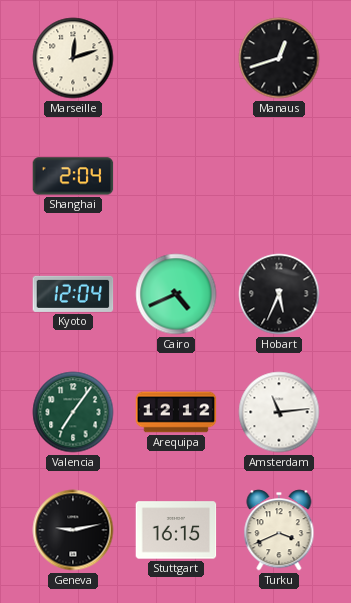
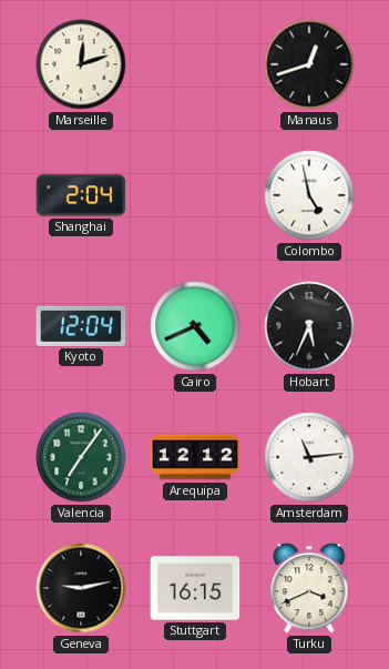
Colombo: none -> 4:58
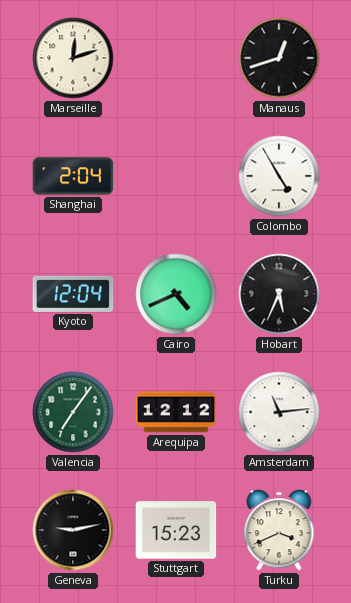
Colombo: 4:58 -> 4:55
Stuttgart: 16:15 -> 15:23
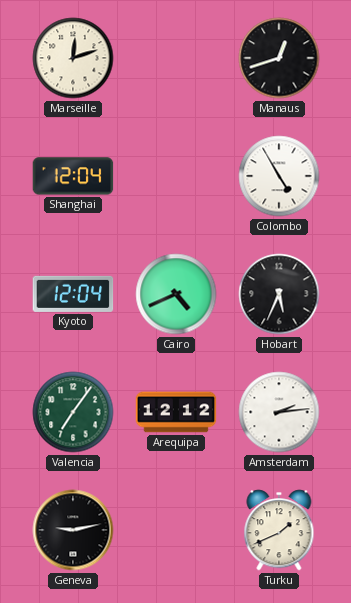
Shanghai: 2:04 -> 12:04
Amsterdam: 11:14 -> 2:14
Stuttgart: 15:23 -> none
Turku: 3:41 -> 1:41
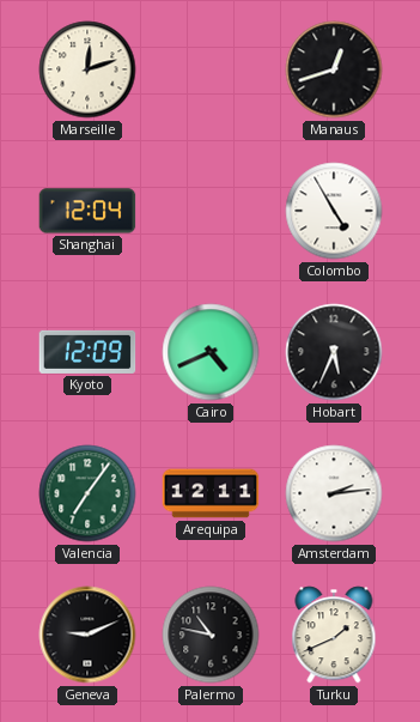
Kyoto: 12:04 -> 12:09
Arequipa: 12:12 -> 12:11
Geneva: 9:13 -> 9:11
Palermo: none -> 10:47
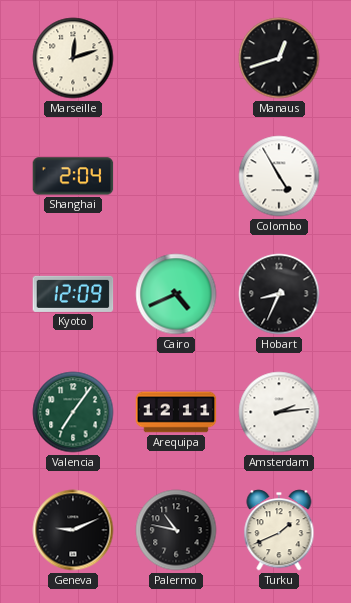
Shanghai: 12:04 -> 2:04
Hobart: 5:34 -> 8:34
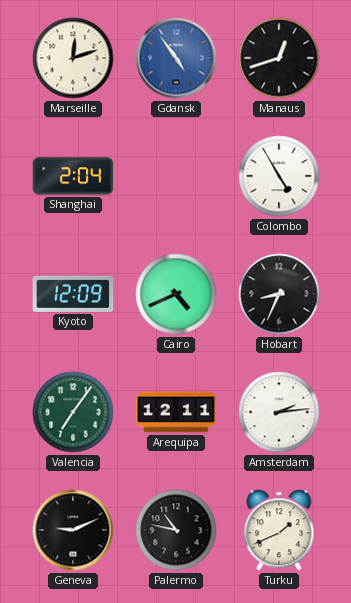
Gdansk: none -> 4:54
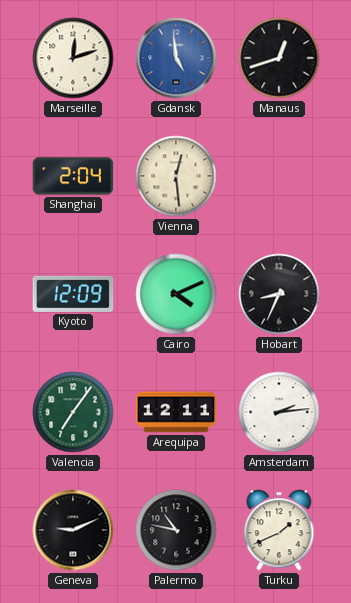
Gdansk: 4:54 -> 4:59
Vienna: none -> 12:29
Colombo: 4:55 -> none
Cairo: 4:41 -> 4:11
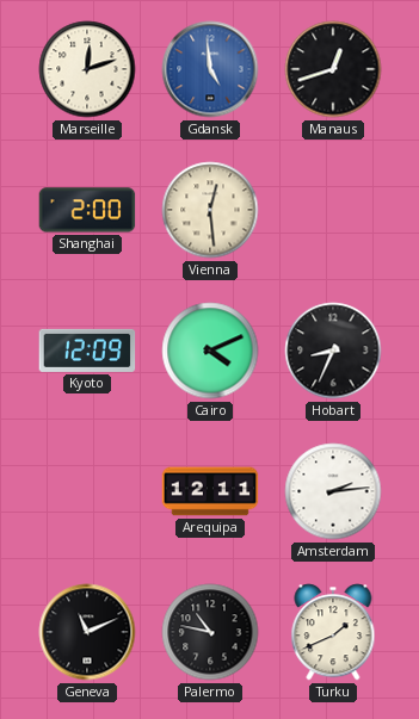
Shanghai: 2:04 -> 2:00
Valencia: 7:06 -> none
Geneva: 9:11 -> 11:11
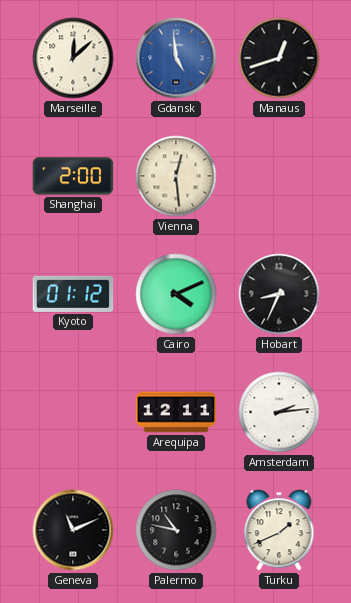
Marseille: 12:12 -> 12:08
Kyoto: 12:09 -> 01:12
